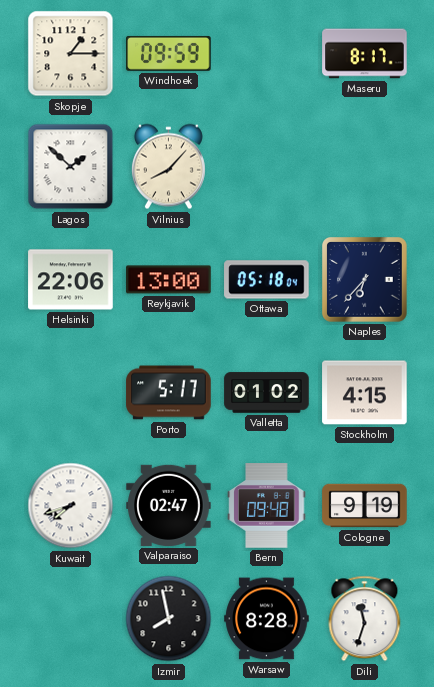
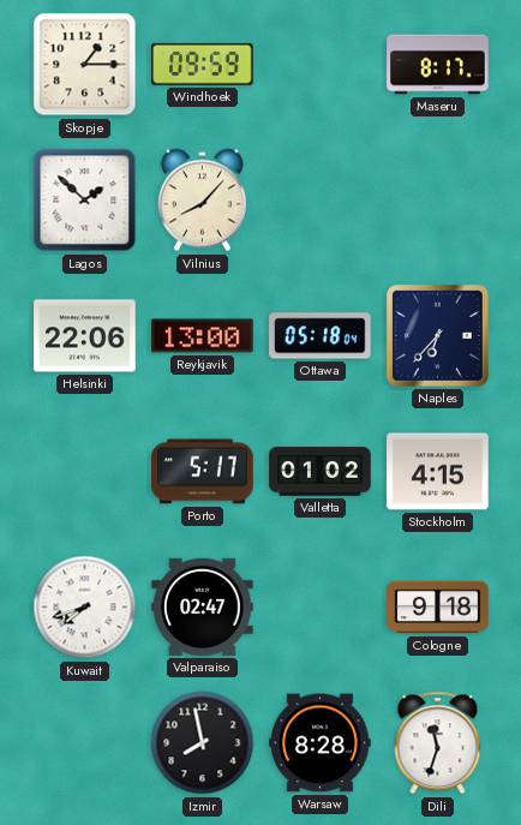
Bern: 09:48 -> none
Cologne: 9:19 -> 9:18
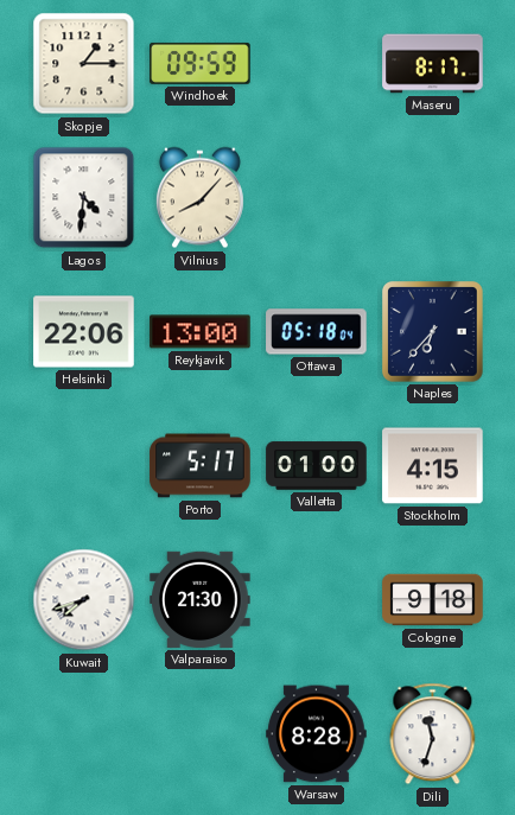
Lagos: 1:52 -> 4:31
Valletta: 01:02 -> 01:00
Valparaiso: 02:47 -> 21:30
Izmir: 7:58 -> none
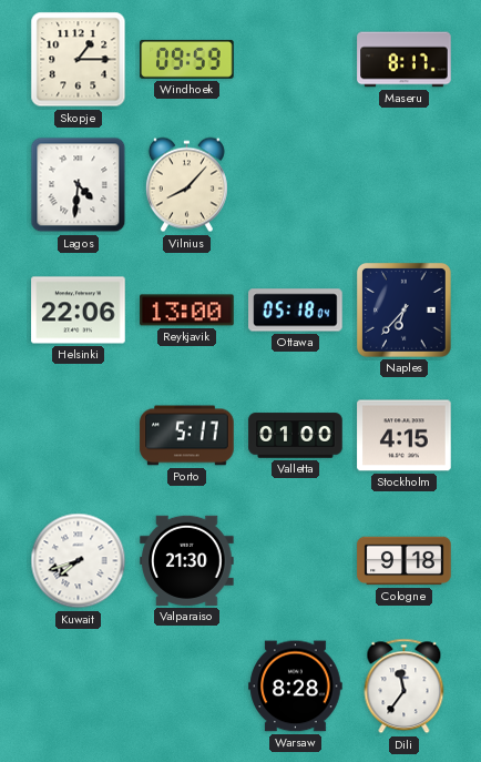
Dili: 11:33 -> 11:36
